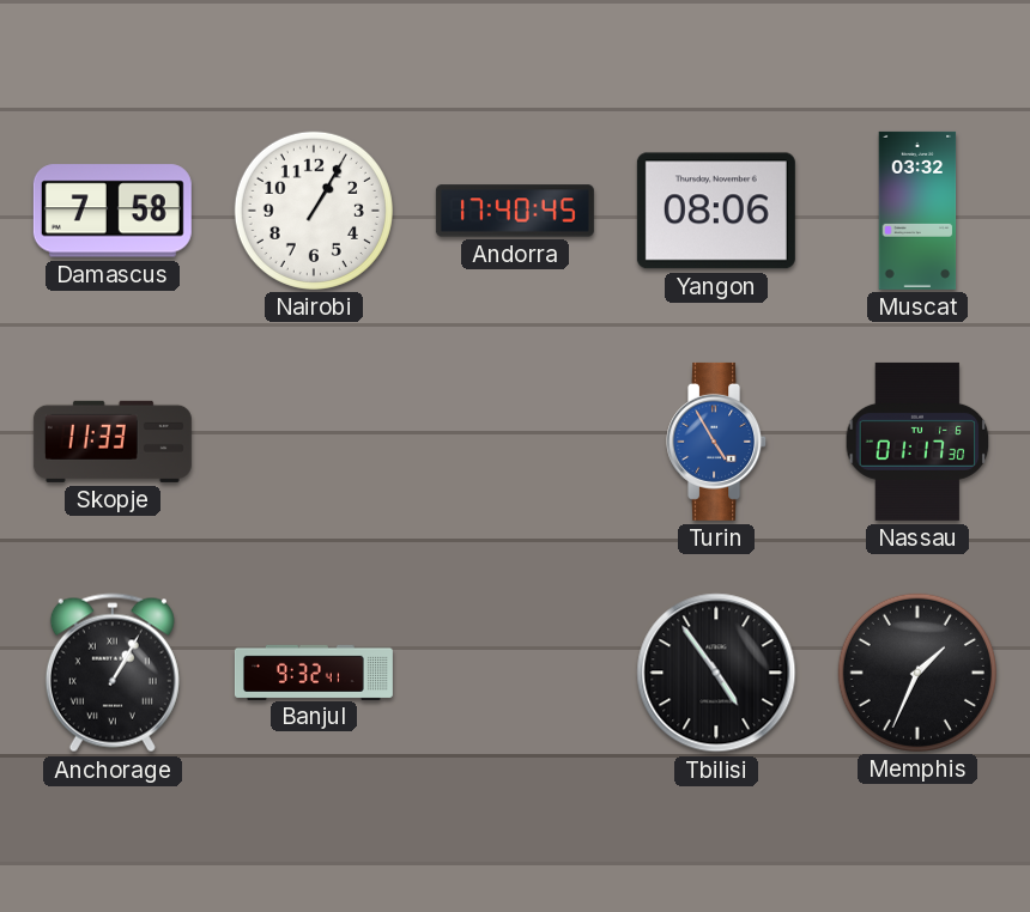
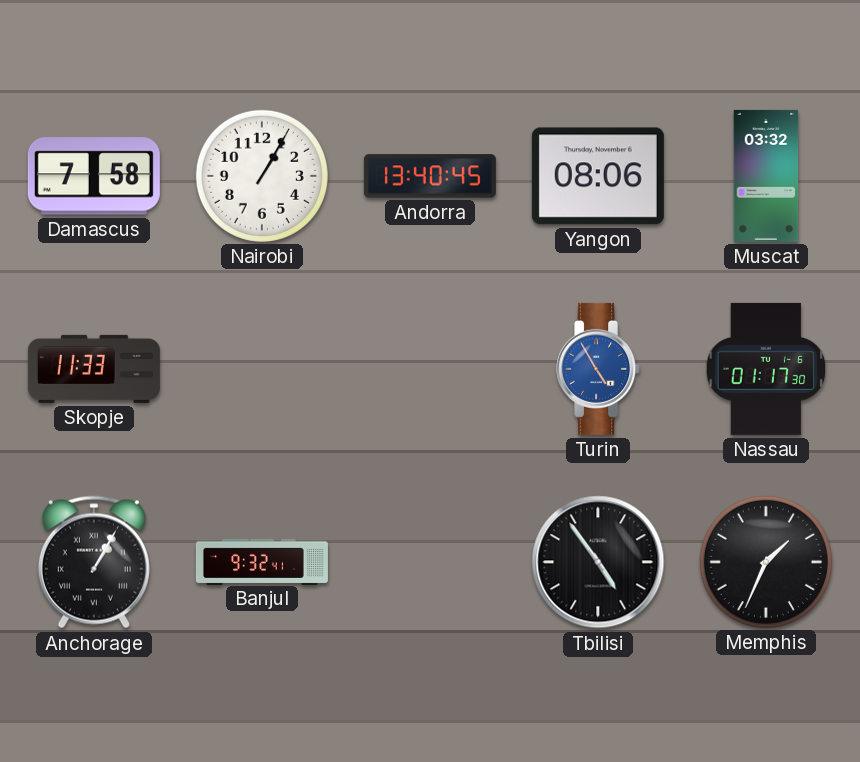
Andorra: 17:40 -> 13:40
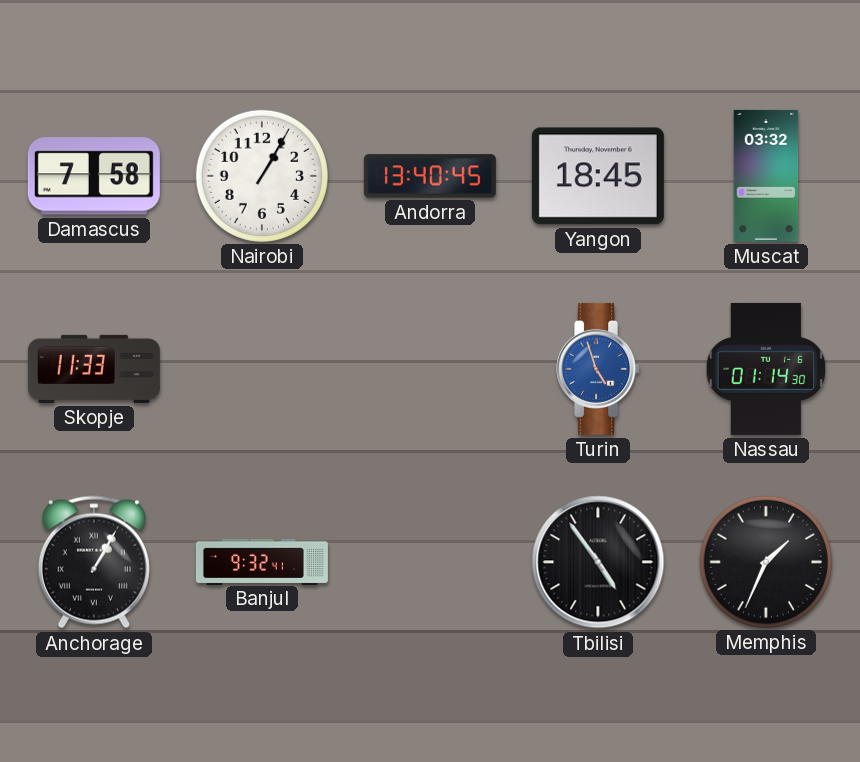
Yangon: 08:06 -> 18:45
Turin: 4:55 -> 4:57
Nassau: 01:17 -> 01:14
